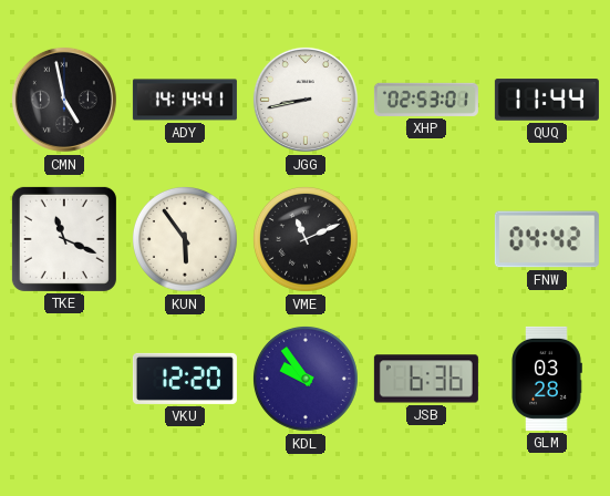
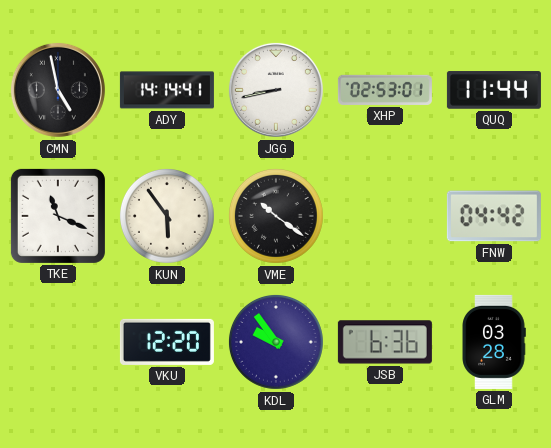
VME: 11:11 -> 10:21
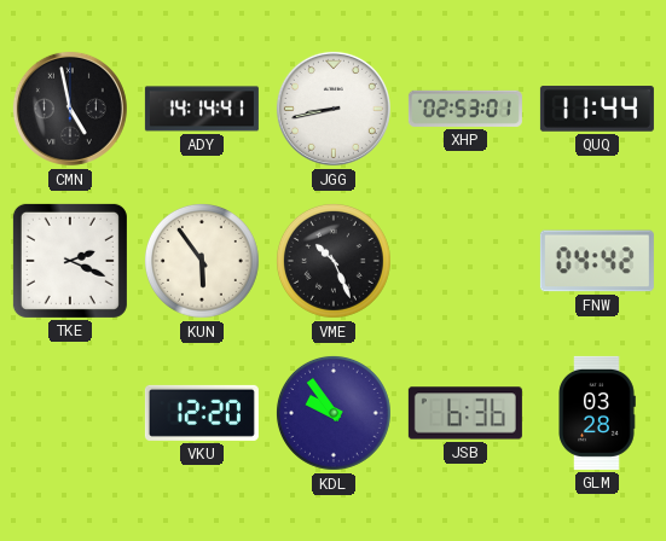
TKE: 11:19 -> 2:19
VME: 10:21 -> 10:26
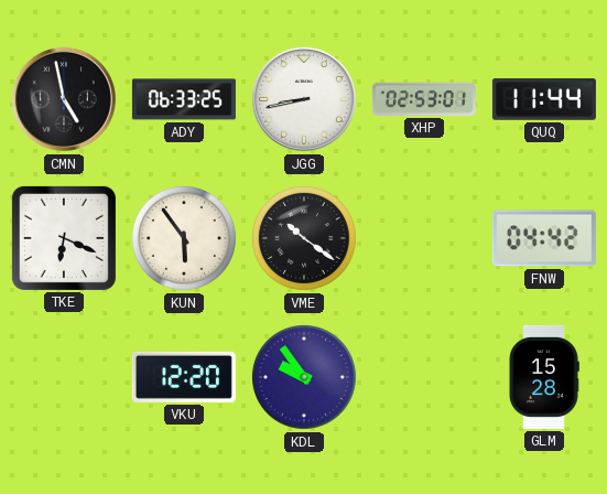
ADY: 14:14 -> 06:33
TKE: 2:19 -> 6:19
VME: 10:26 -> 10:21
JSB: 6:36 -> none
GLM: 03:28 -> 15:28
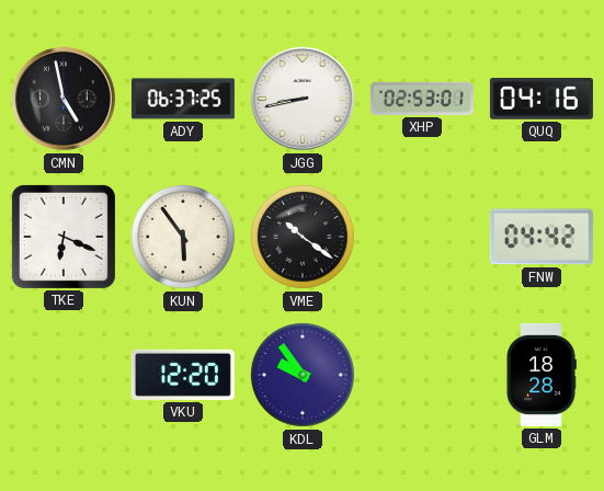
ADY: 06:33 -> 06:37
QUQ: 11:44 -> 04:16
GLM: 15:28 -> 18:28
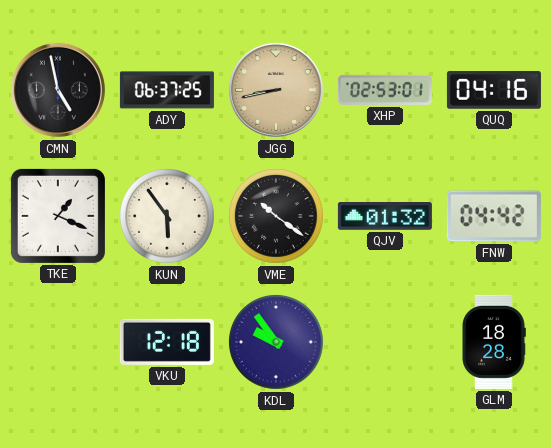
JGG dial: white -> champagne
TKE: 6:19 -> 1:19
QJV: none -> 01:32
VKU: 12:20 -> 12:18
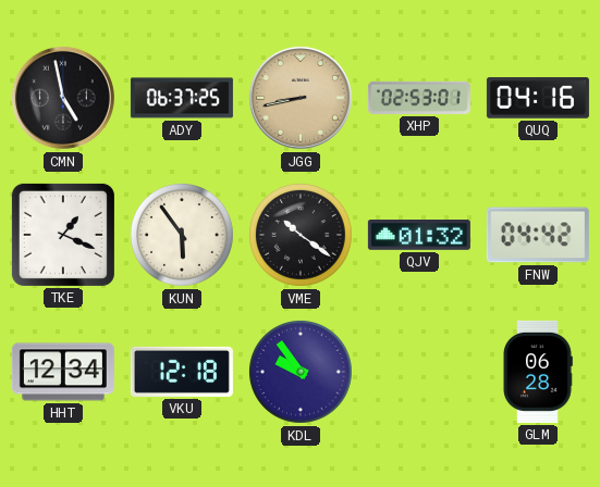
HHT: none -> 12:34
GLM: 18:28 -> 06:28
